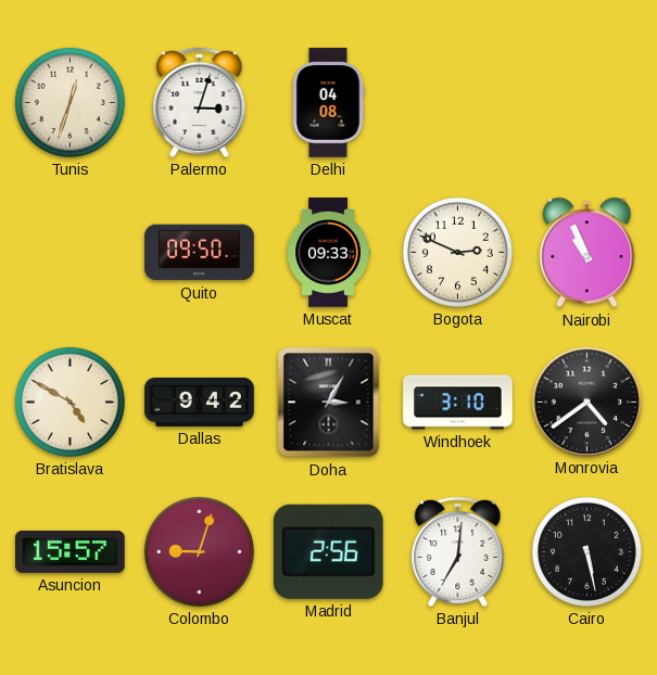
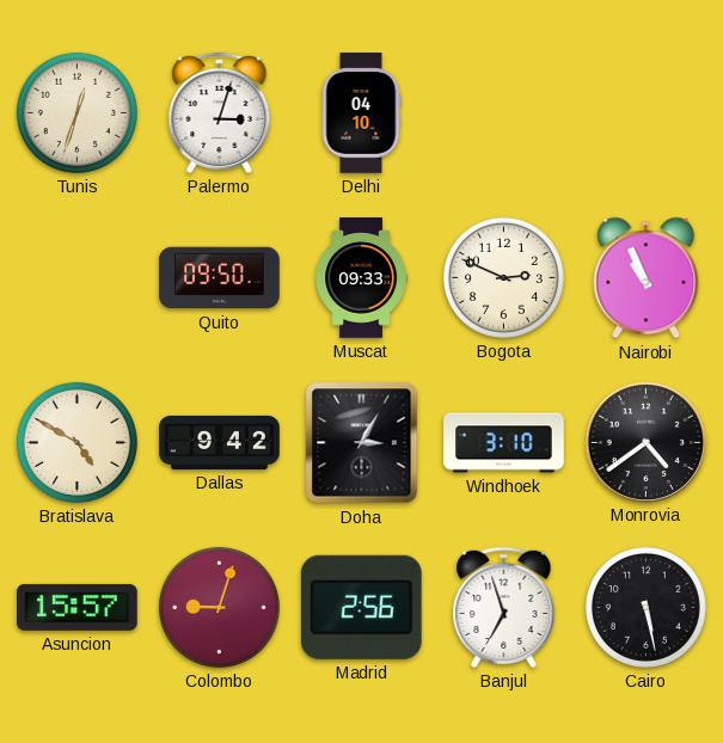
Delhi: 04:08 -> 04:10
Banjul: 7:01 -> 6:57
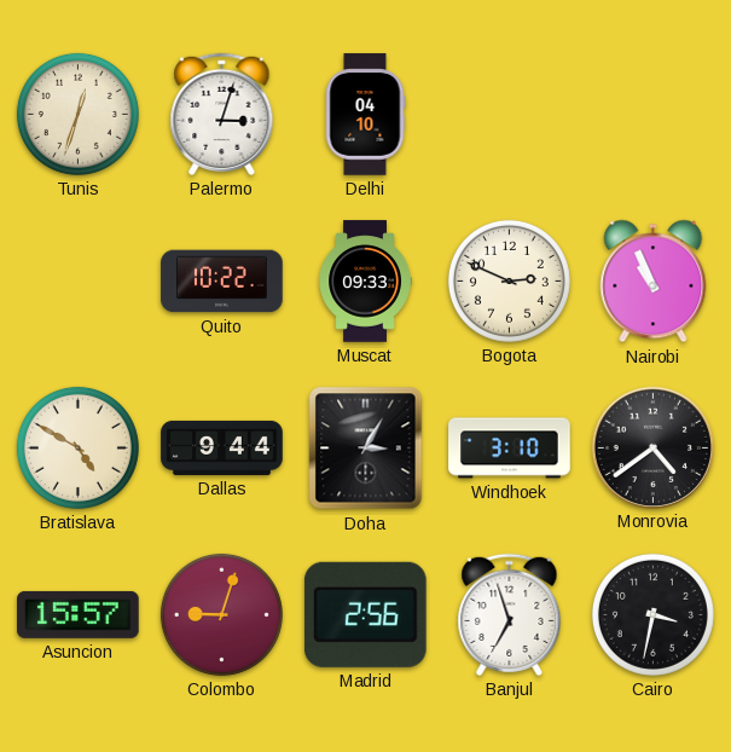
Quito: 09:50 -> 10:22
Dallas: 9:42 -> 9:44
Cairo: 5:28 -> 3:32
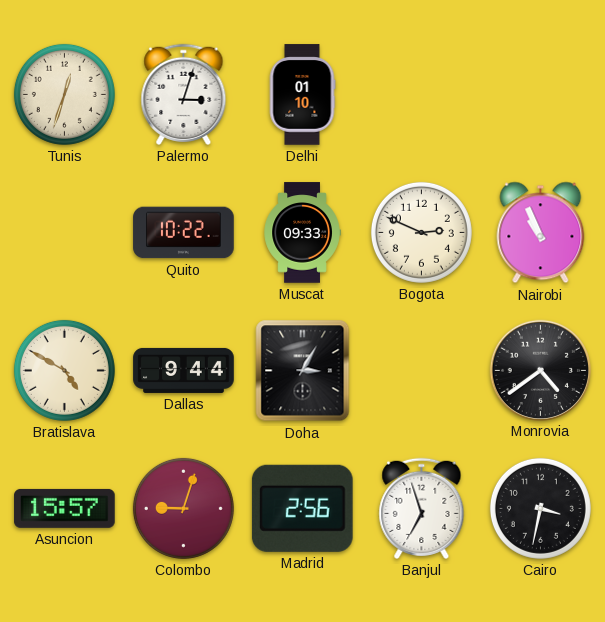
Delhi: 04:10 -> 01:10
Windhoek: 3:10 -> none
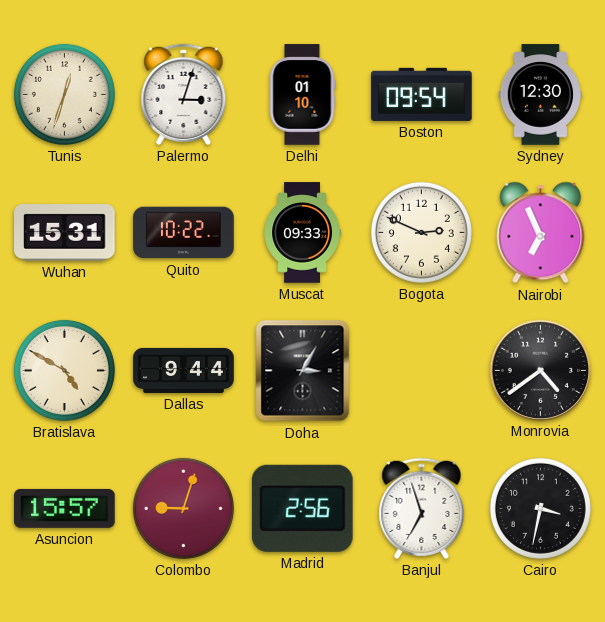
Boston: none -> 09:54
Sydney: none -> 12:30
Wuhan: none -> 15:31
Nairobi: 10:56 -> 6:56
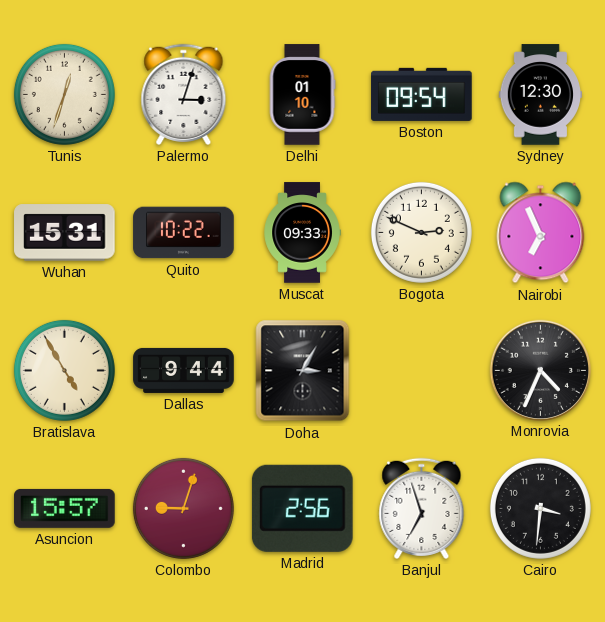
Bratislava: 4:50 -> 4:55
Monrovia: 4:39 -> 4:34
Cairo: 3:32 -> 3:31
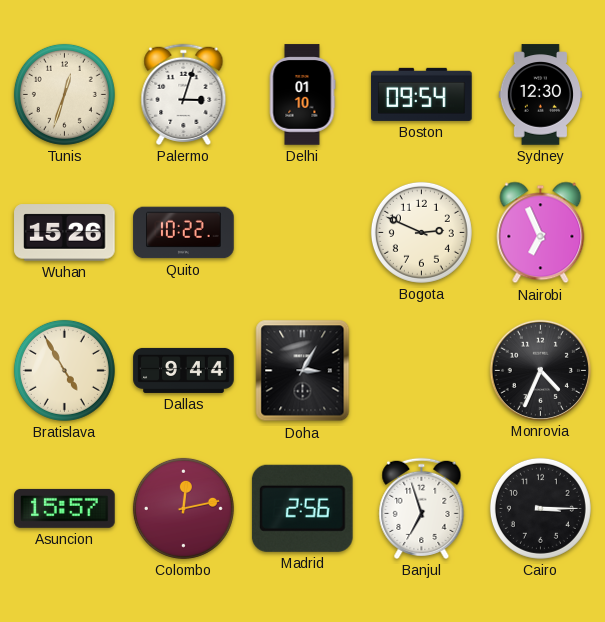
Wuhan: 15:31 -> 15:26
Muscat: 09:33 -> none
Colombo: 9:03 -> 12:13
Cairo: 3:31 -> 3:15
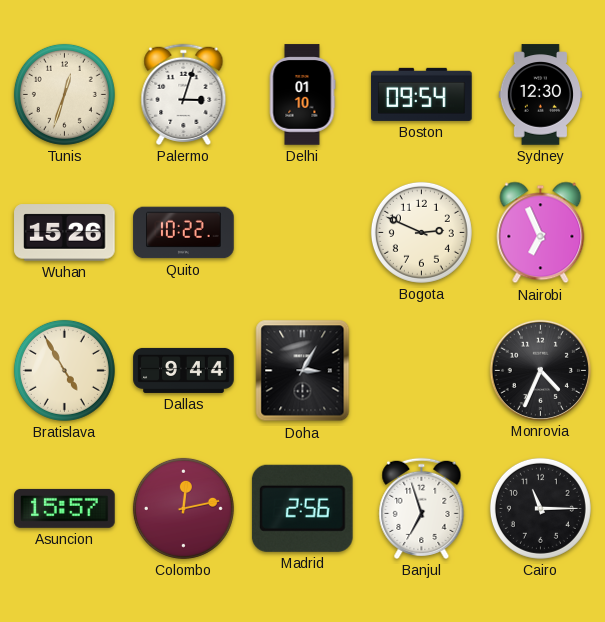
Cairo: 3:15 -> 11:15
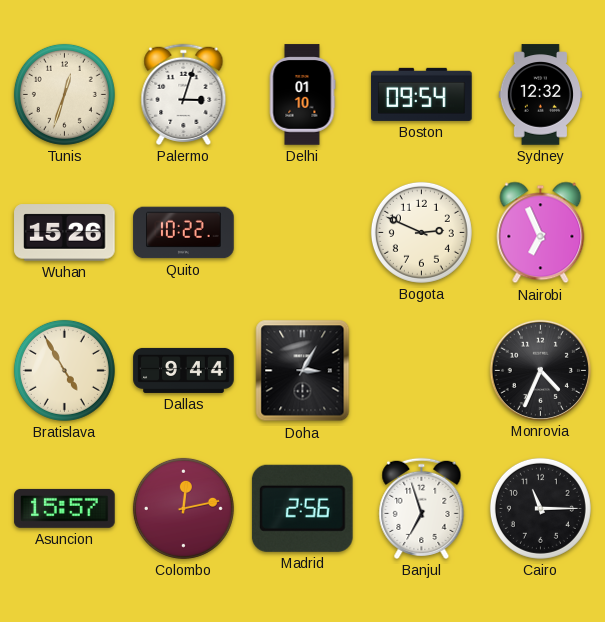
Sydney: 12:30 -> 12:32
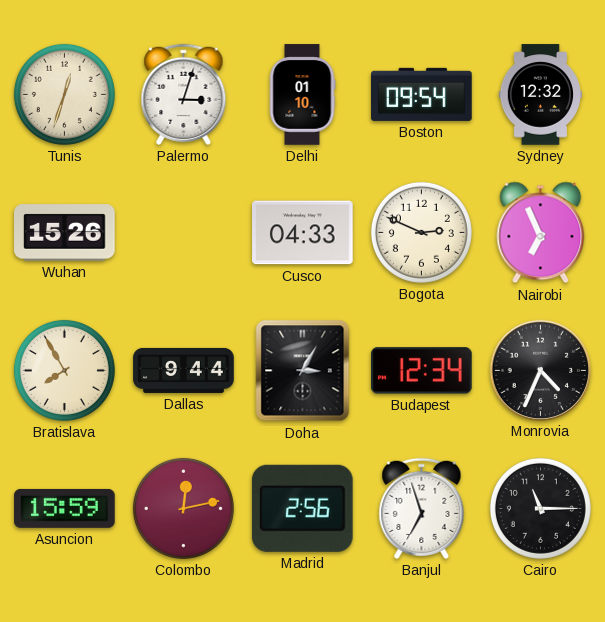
Quito: 10:22 -> none
Cusco: none -> 04:33
Bratislava: 4:55 -> 7:55
Budapest: none -> 12:34
Asuncion: 15:57 -> 15:59
